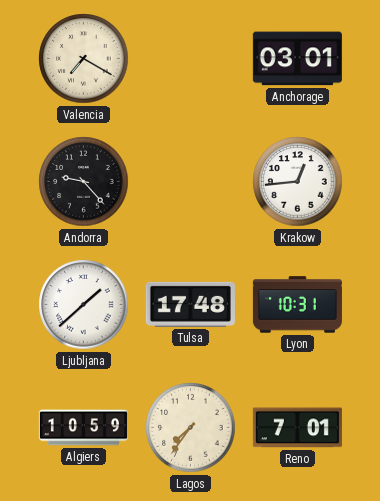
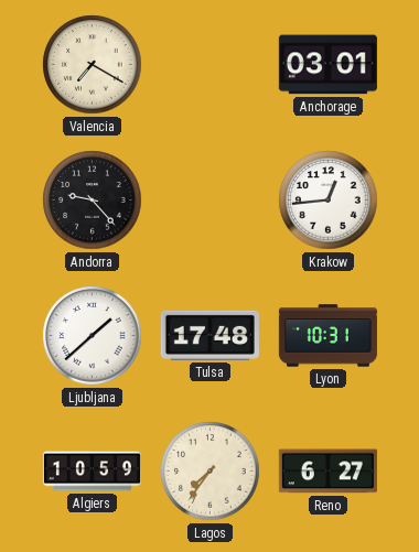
Reno: 7:01 -> 6:27
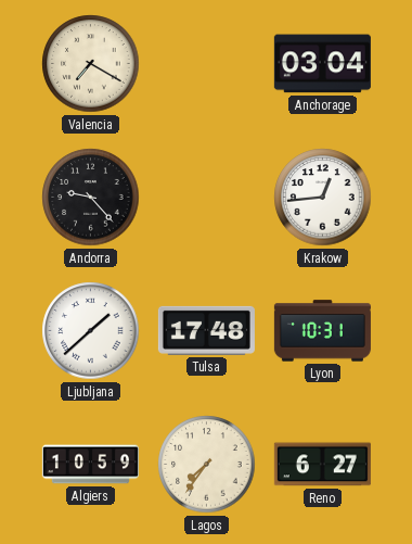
Anchorage: 03:01 -> 03:04
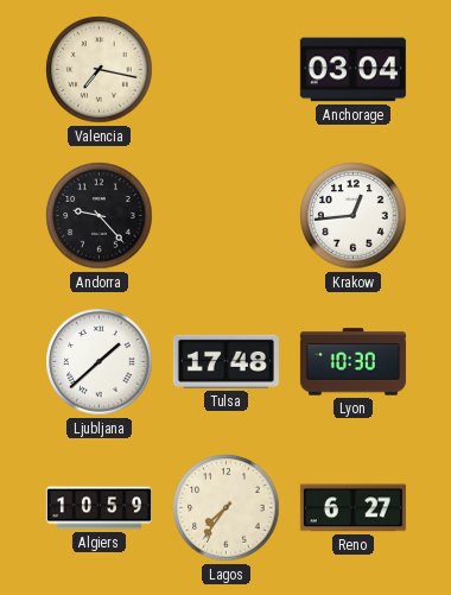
Valencia: 7:20 -> 7:17
Lyon: 10:31 -> 10:30
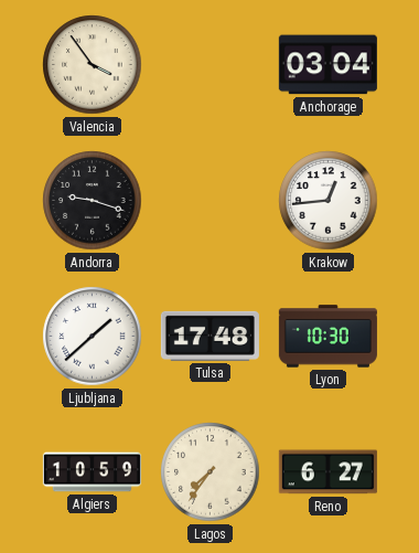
Valencia: 7:17 -> 3:54
Andorra: 9:23 -> 9:18
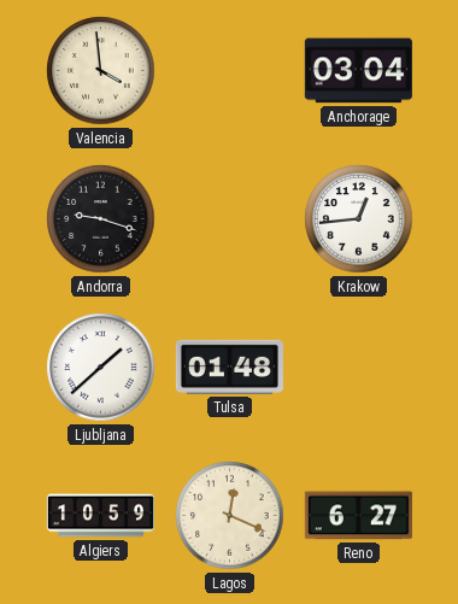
Valencia: 3:54 -> 3:59
Tulsa: 17:48 -> 01:48
Lyon: 10:30 -> none
Lagos: 7:36 -> 12:19
